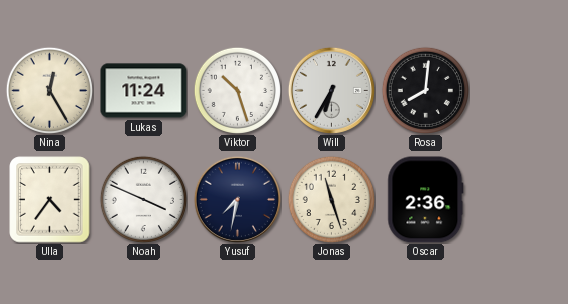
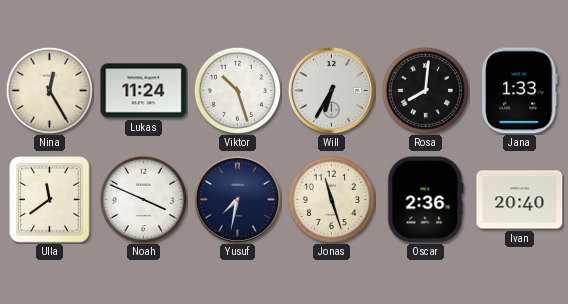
Jana: none -> 1:33
Ulla: 4:36 -> 11:39
Ivan: none -> 20:40
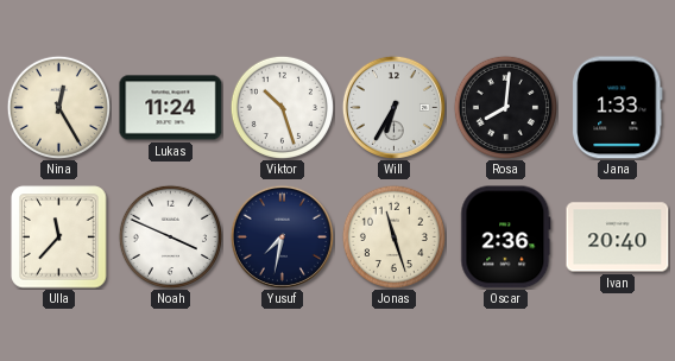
Ulla: 11:39 -> 11:37
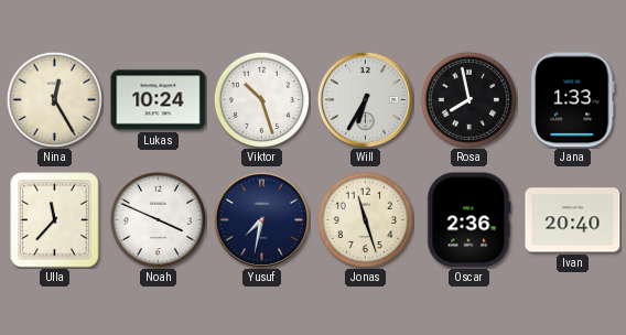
Lukas: 11:24 -> 10:24
Rosa: 8:01 -> 7:58
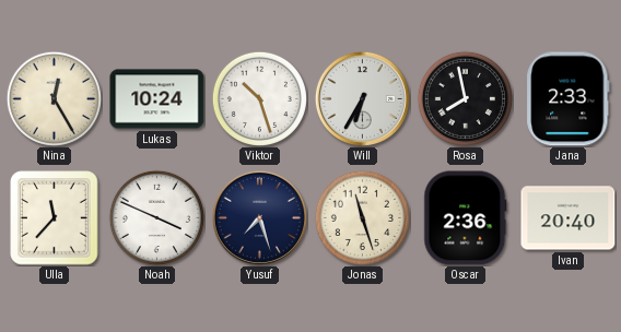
Jana: 1:33 -> 2:33
Yusuf: 7:32 -> 7:27
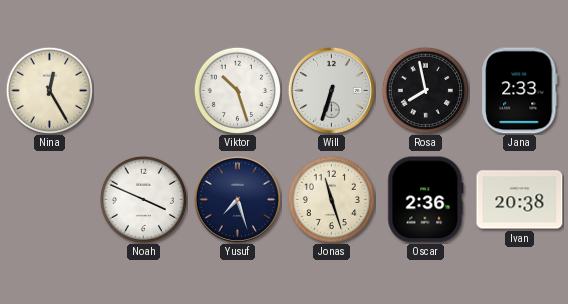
Lukas: 10:24 -> none
Will: 6:35 -> 6:33
Ulla: 11:37 -> none
Ivan: 20:40 -> 20:38
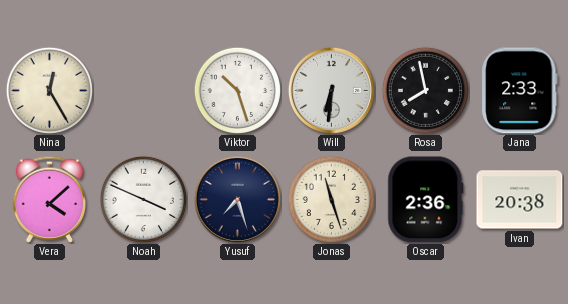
Will: 6:33 -> 6:31
Vera: none -> 4:08
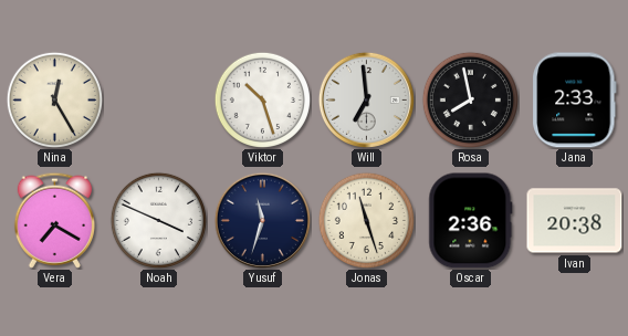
Will: 6:31 -> 6:59
Vera: 4:08 -> 7:20
Yusuf: 7:27 -> 11:33
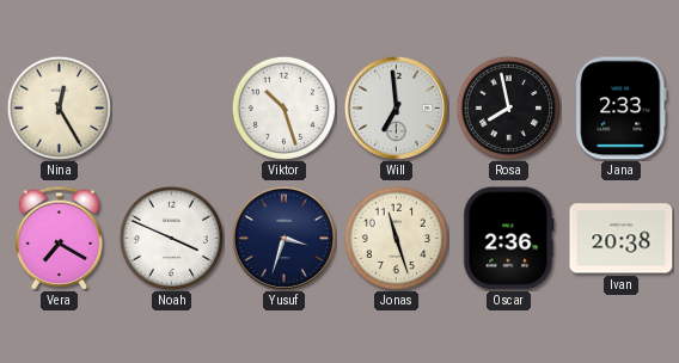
Yusuf: 11:33 -> 3:33
